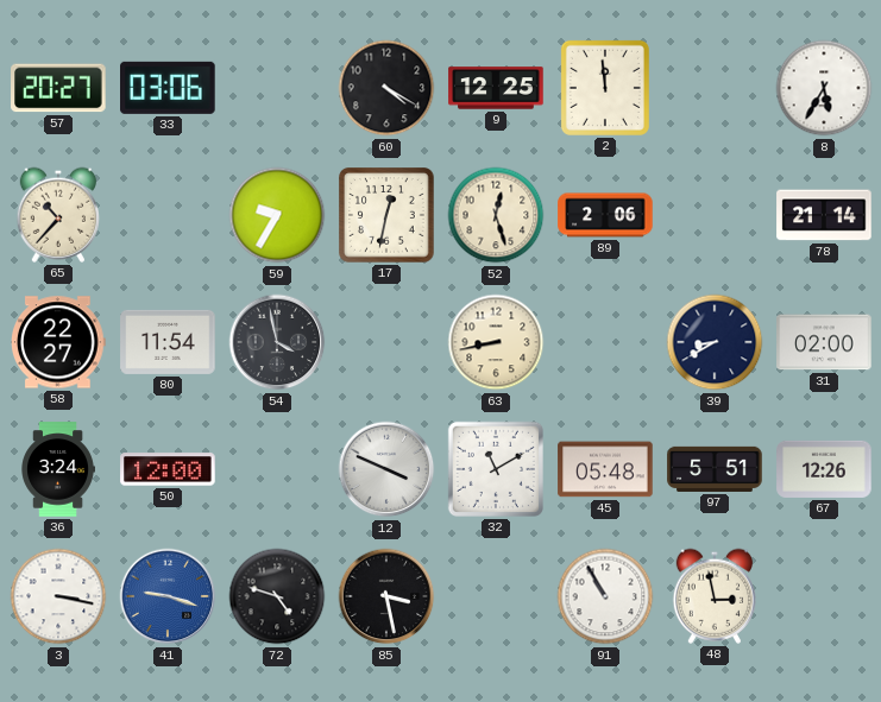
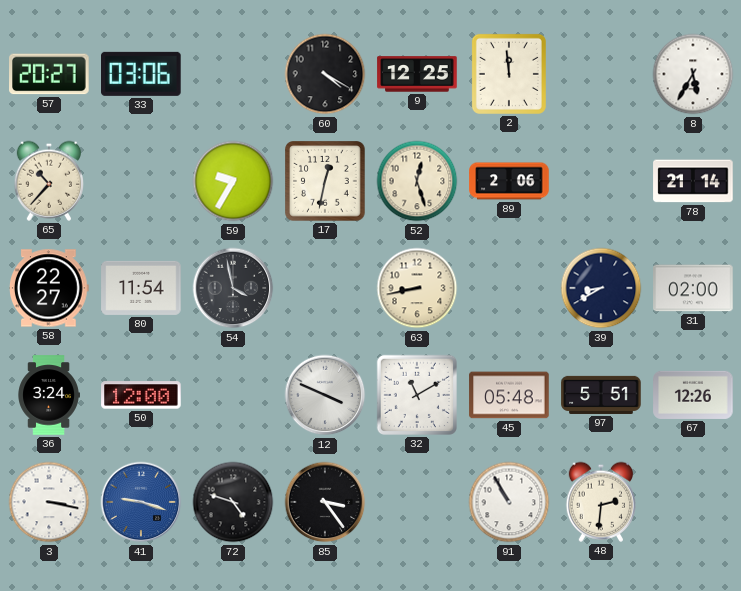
85: 3:28 -> 3:24
48: 2:58 -> 2:31
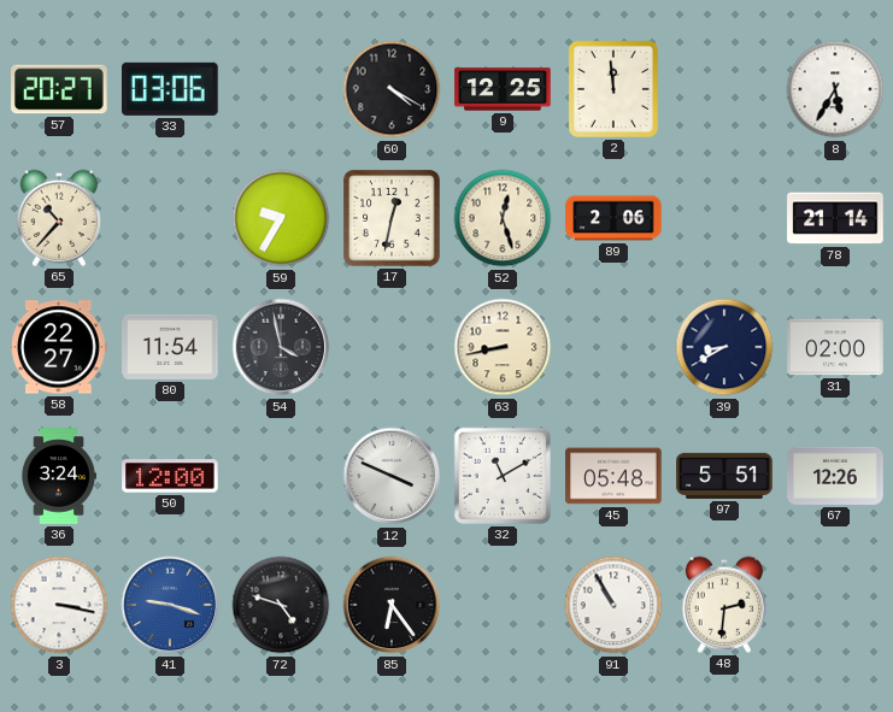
85: 3:24 -> 6:24
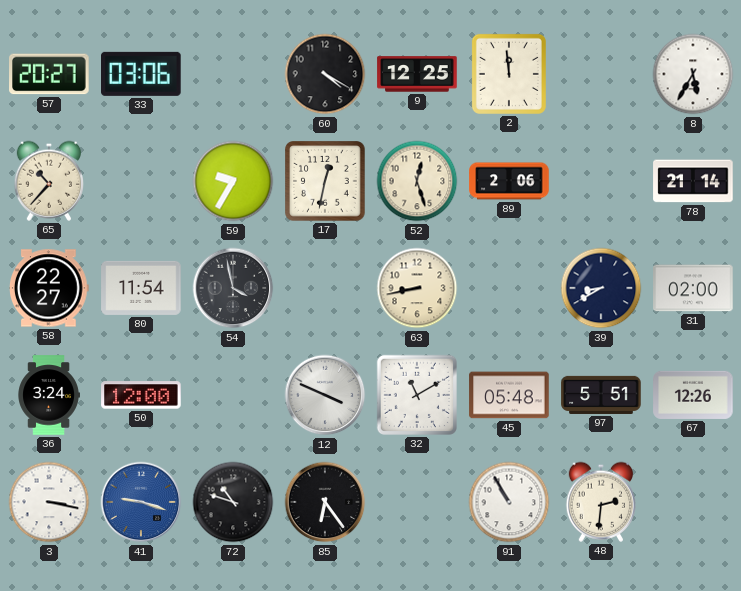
72: 4:48 -> 10:48
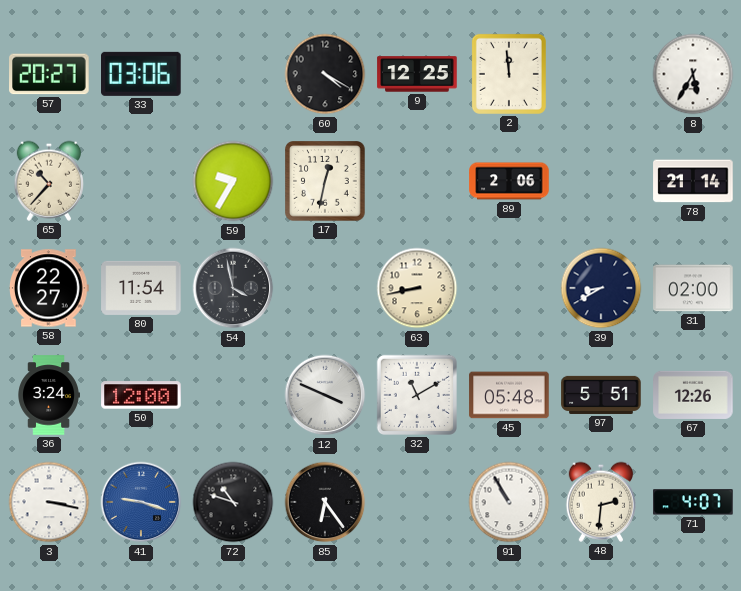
52: 12:27 -> none
71: none -> 4:07
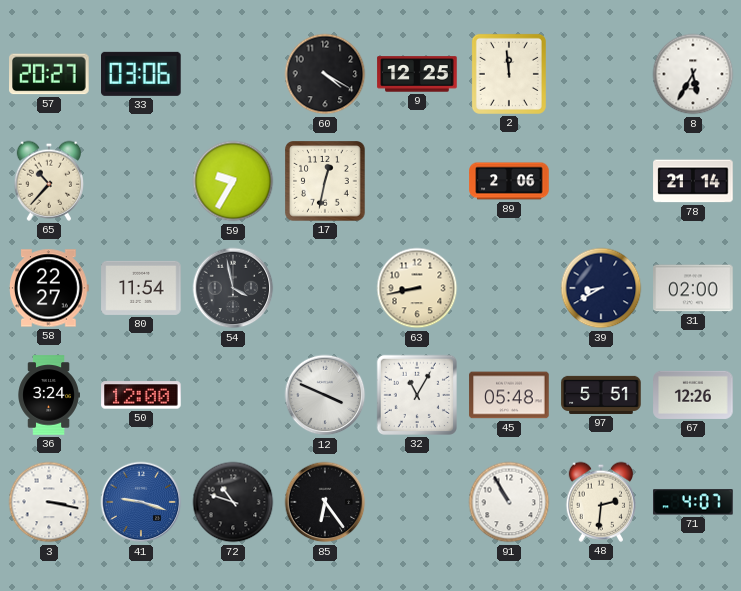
32: 11:10 -> 11:05
